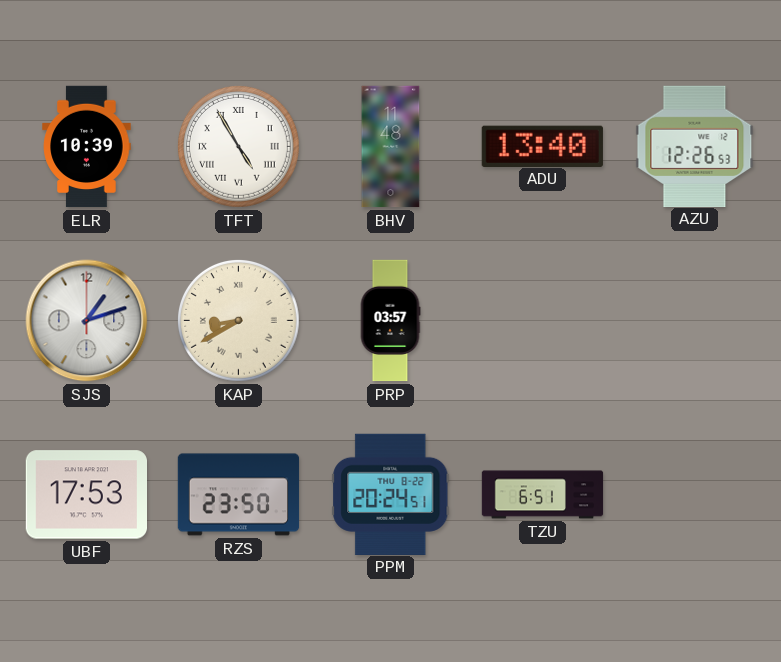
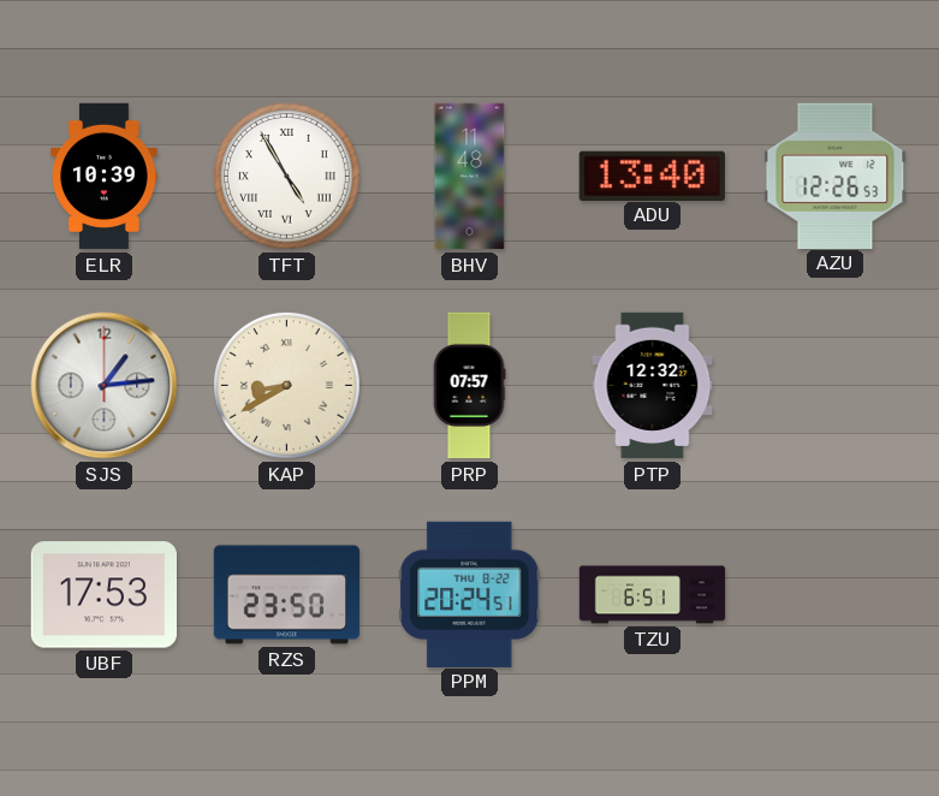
SJS: 1:12 -> 1:14
PRP: 03:57 -> 07:57
PTP: none -> 12:32
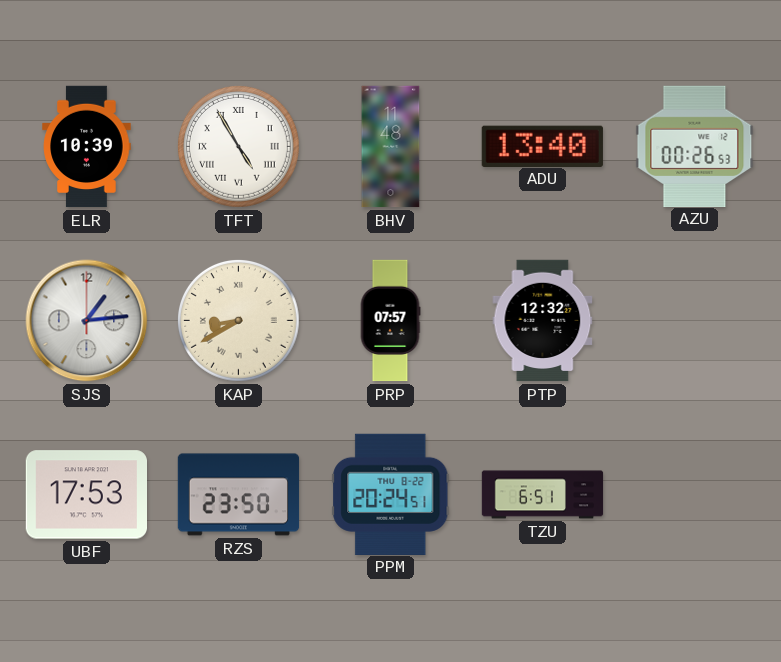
AZU: 12:26 -> 00:26
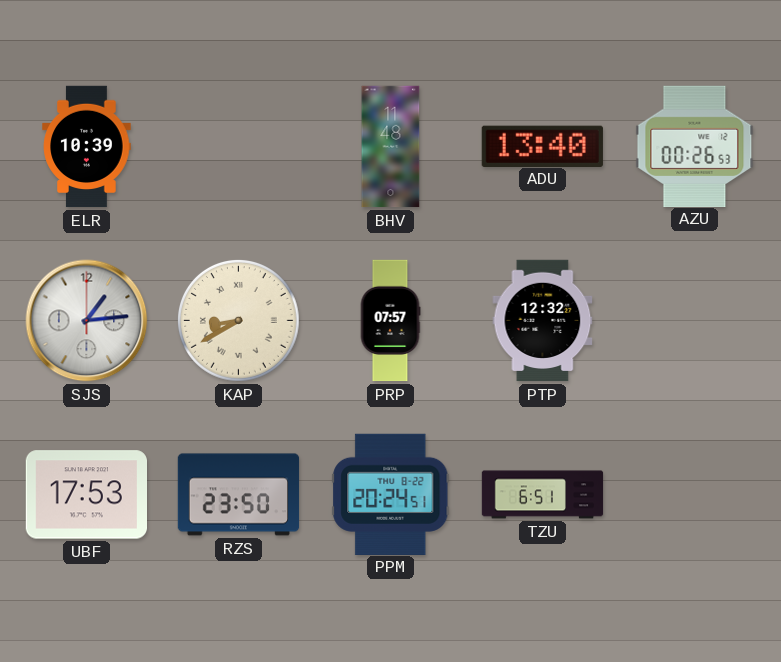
TFT: 4:55 -> none
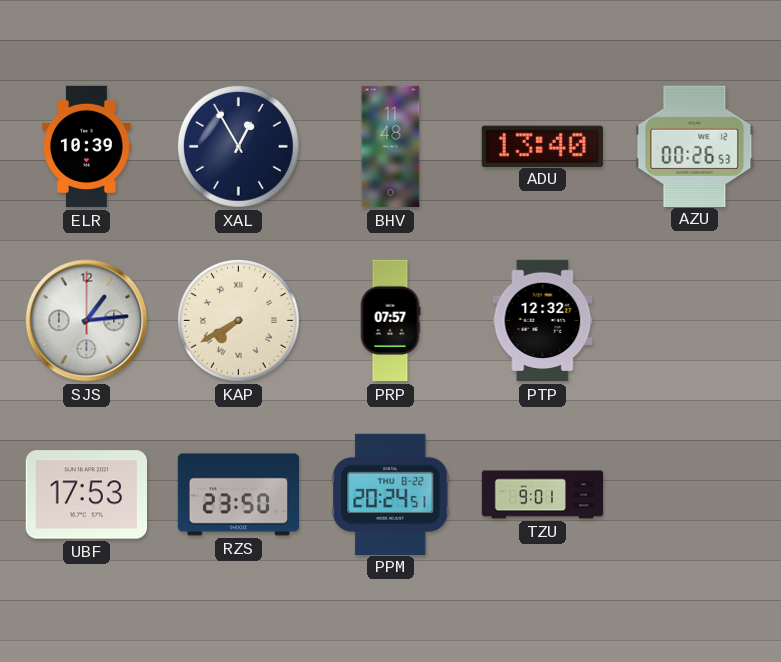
XAL: none -> 12:55
KAP: 8:40 -> 7:40
TZU: 6:51 -> 9:01
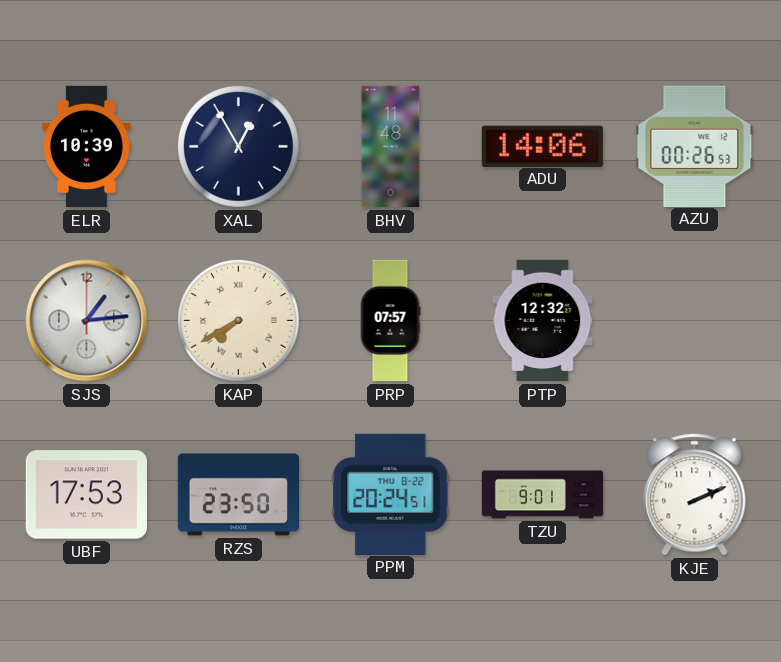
ADU: 13:40 -> 14:06
KJE: none -> 2:11
